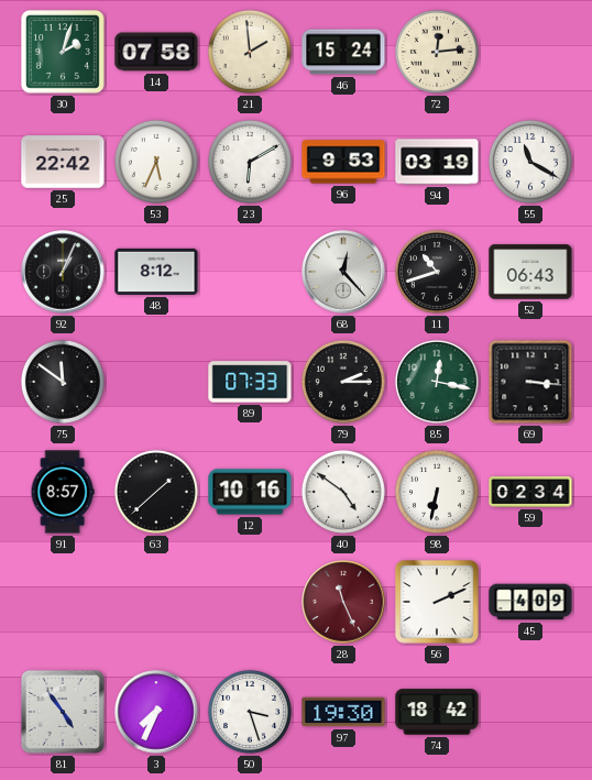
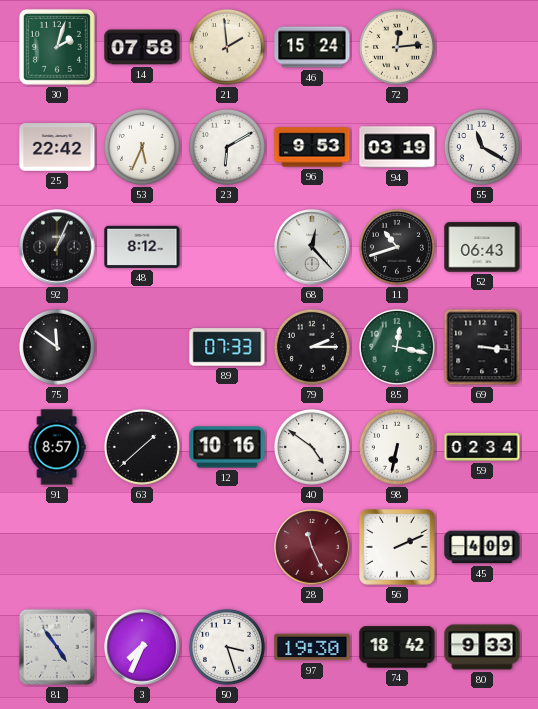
80: none -> 9:33
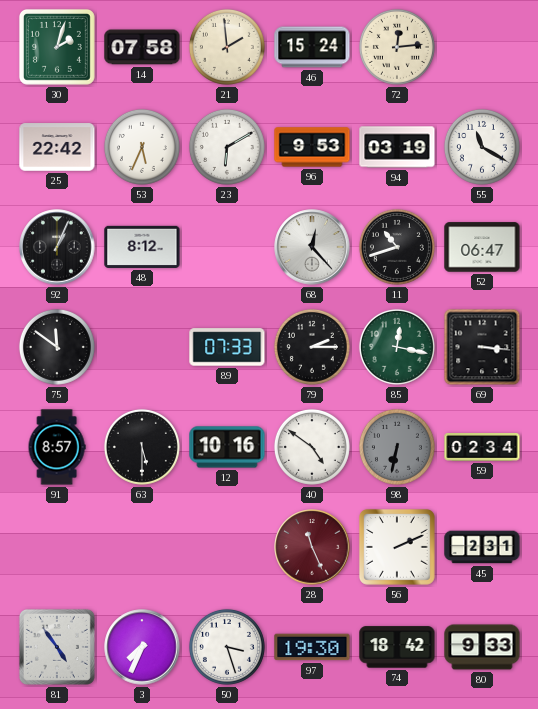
52: 06:43 -> 06:47
63: 1:38 -> 5:30
98 dial: white -> grey
45: 4:09 -> 2:31
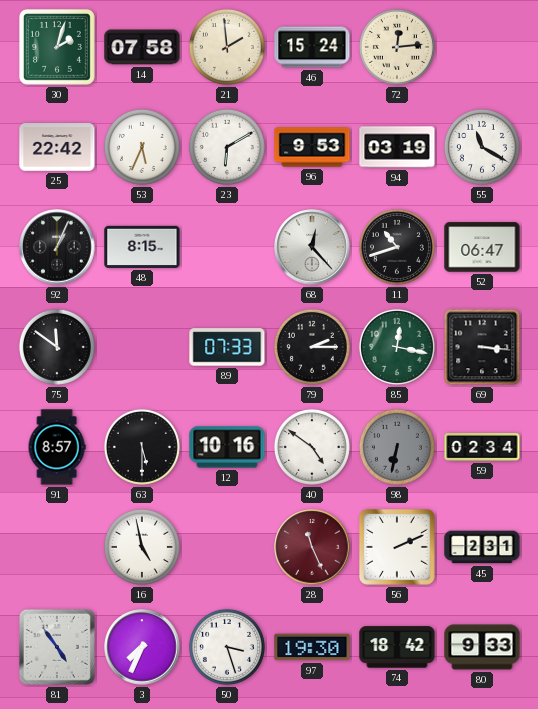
48: 8:12 -> 8:15
16: none -> 4:58
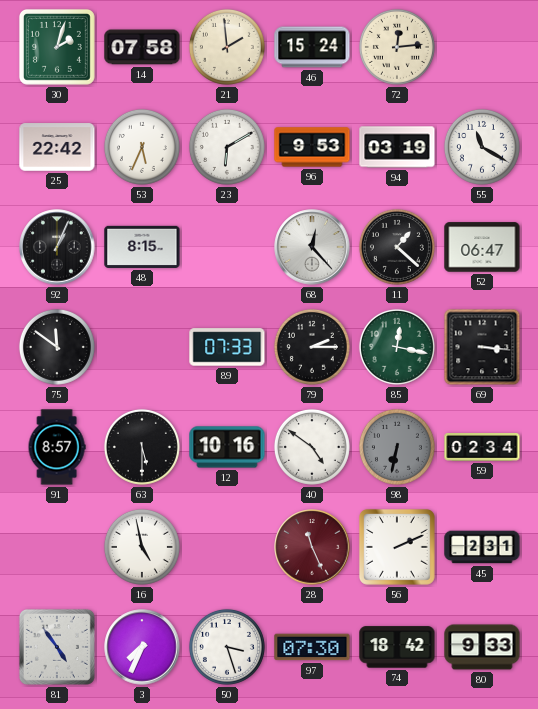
11: 10:42 -> 1:22
97: 19:30 -> 07:30
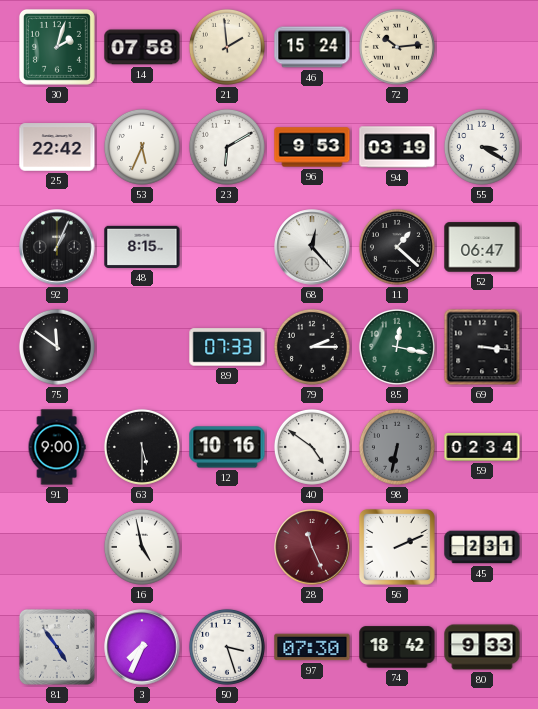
72: 12:14 -> 10:14
55: 11:20 -> 3:20
91: 8:57 -> 9:00
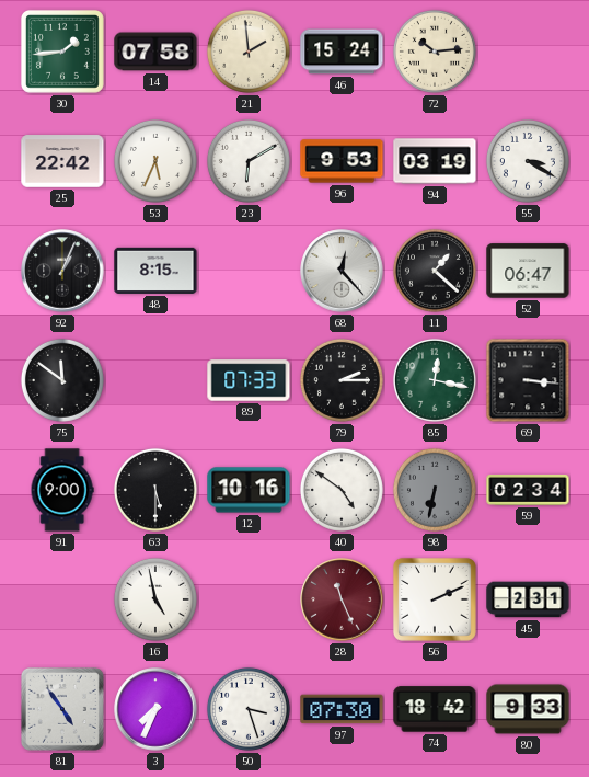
30: 2:03 -> 1:44
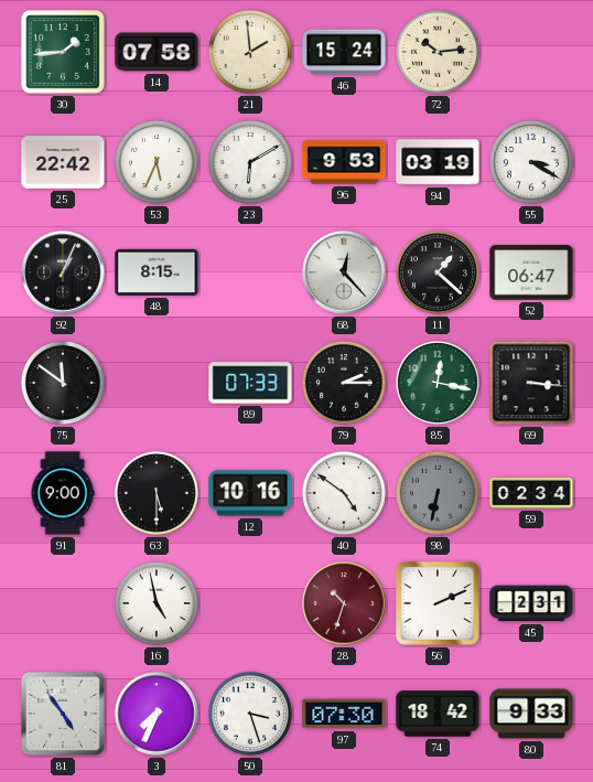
28: 11:26 -> 10:33
